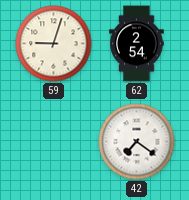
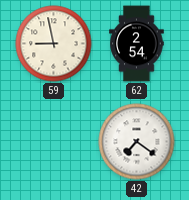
59: 9:03 -> 8:58
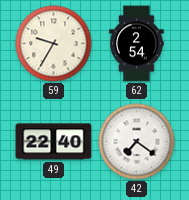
59: 8:58 -> 9:35
49: none -> 22:40
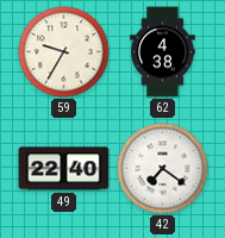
62: 2:54 -> 4:38
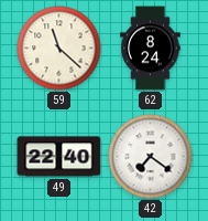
59: 9:35 -> 11:22
62: 4:38 -> 8:24
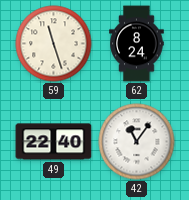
59: 11:22 -> 11:27
42: 7:21 -> 11:06
